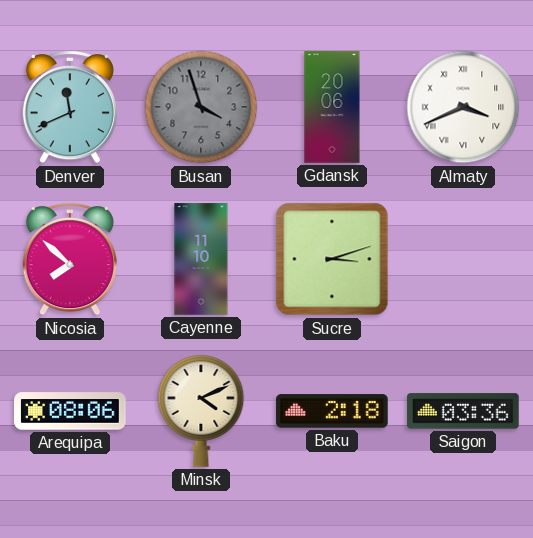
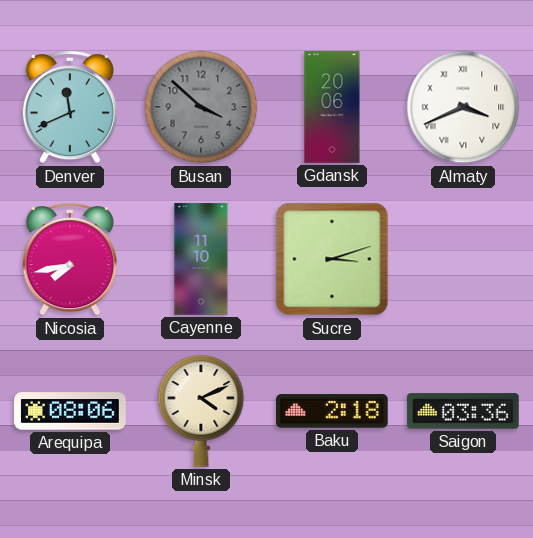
Busan: 3:57 -> 3:52
Nicosia: 7:52 -> 7:43
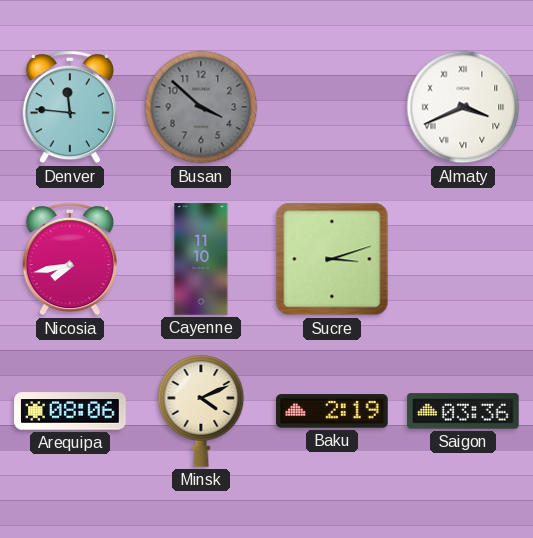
Denver: 11:41 -> 11:46
Gdansk: 20:06 -> none
Baku: 2:18 -> 2:19
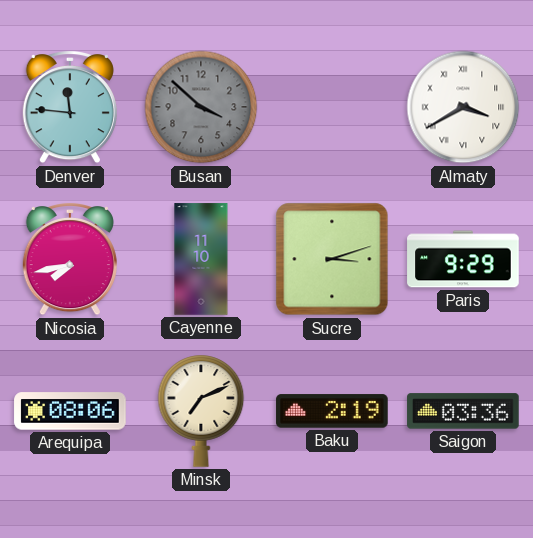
Almaty: 3:41 -> 3:40
Paris: none -> 9:29
Minsk: 4:11 -> 7:11
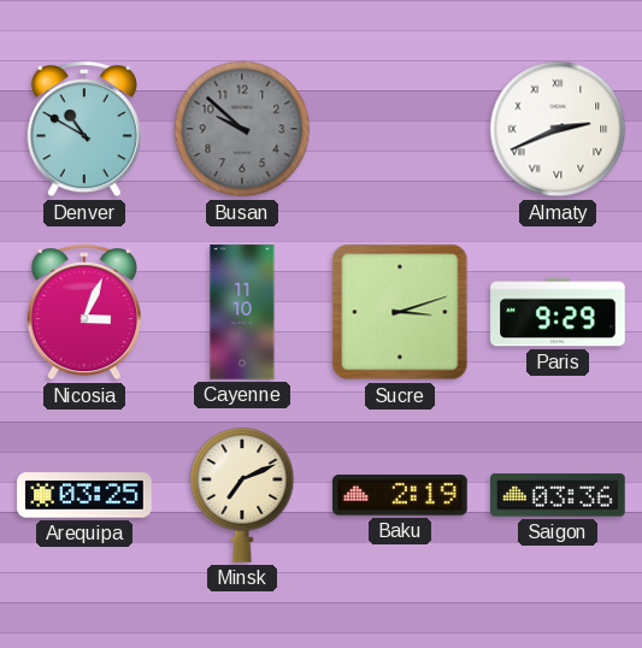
Denver: 11:46 -> 10:50
Busan: 3:52 -> 9:52
Almaty: 3:40 -> 2:41
Nicosia: 7:43 -> 3:04
Arequipa: 08:06 -> 03:25
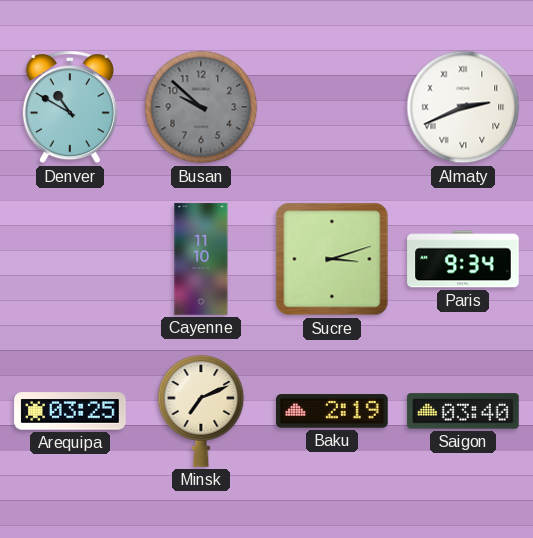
Nicosia: 3:04 -> none
Paris: 9:29 -> 9:34
Saigon: 03:36 -> 03:40
